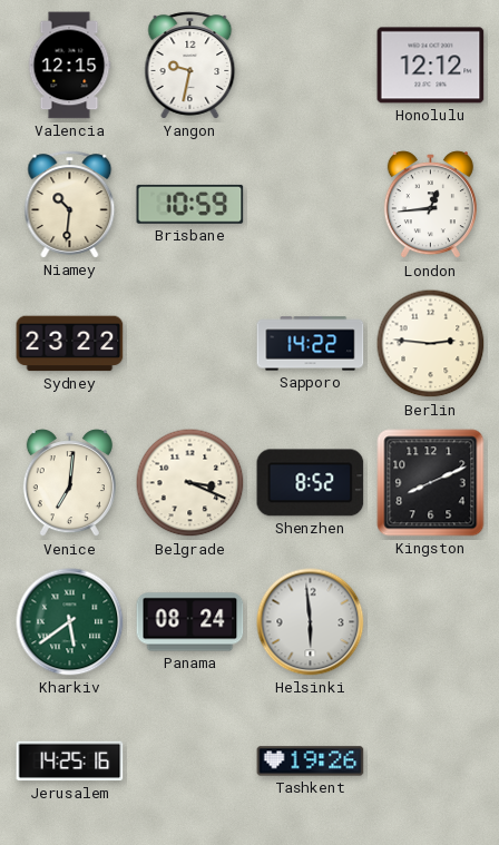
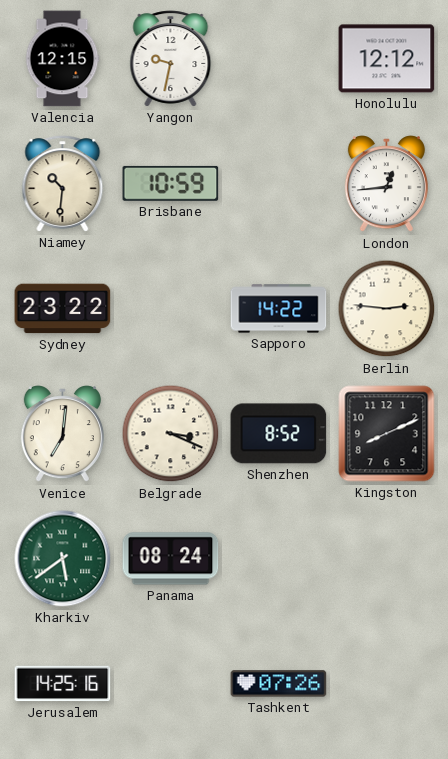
Helsinki: 5:59 -> none
Tashkent: 19:26 -> 07:26
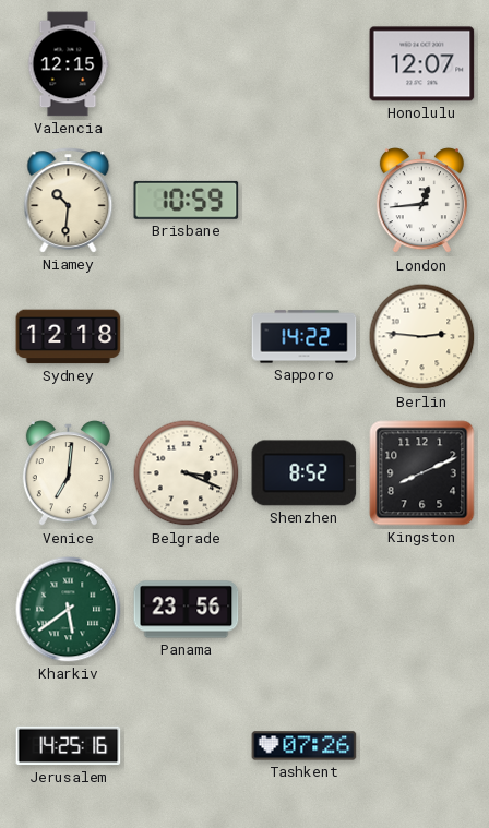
Yangon: 9:32 -> none
Honolulu: 12:12 -> 12:07
Sydney: 23:22 -> 12:18
Panama: 08:24 -> 23:56
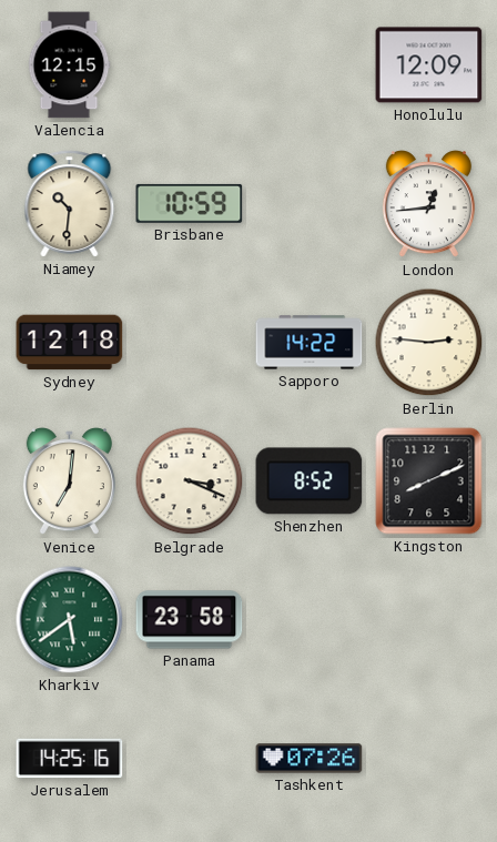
Honolulu: 12:07 -> 12:09
Panama: 23:56 -> 23:58
